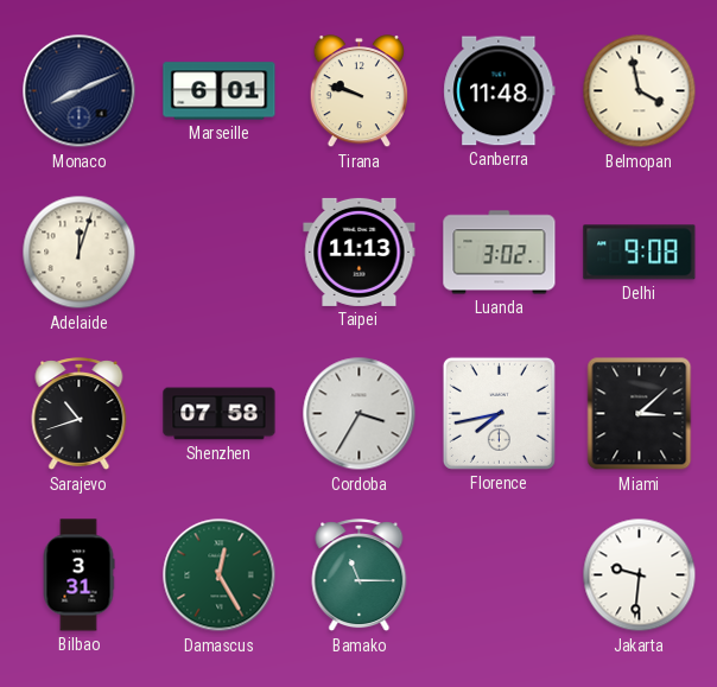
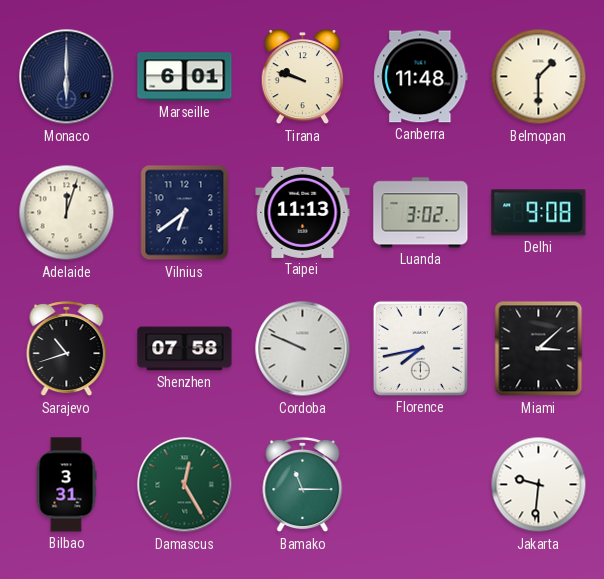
Monaco: 8:11 -> 6:00
Belmopan: 3:58 -> 1:30
Vilnius: none -> 6:39
Cordoba: 3:35 -> 9:49
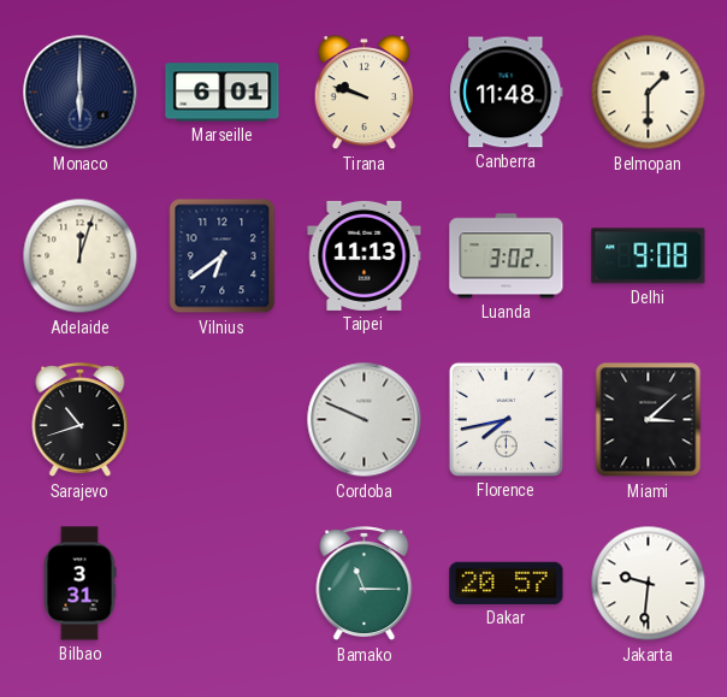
Shenzhen: 07:58 -> none
Damascus: 12:25 -> none
Dakar: none -> 20:57
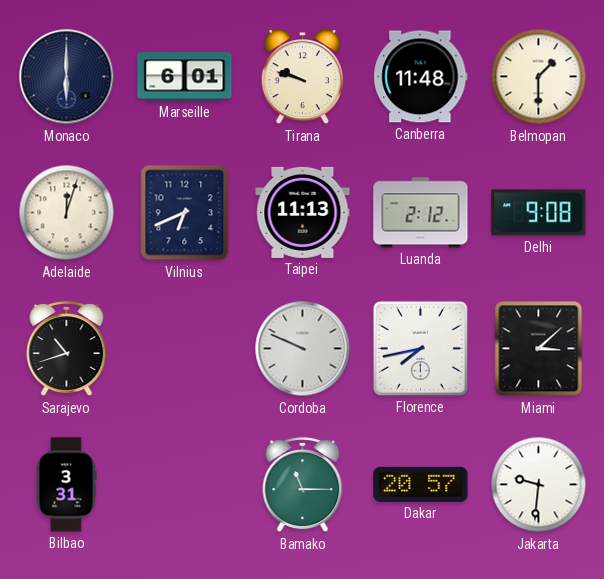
Vilnius: 6:39 -> 6:41
Luanda: 3:02 -> 2:12
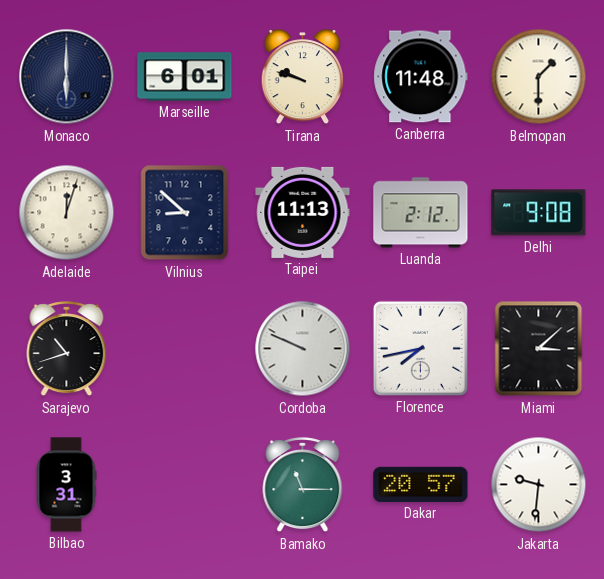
Vilnius: 6:41 -> 8:52
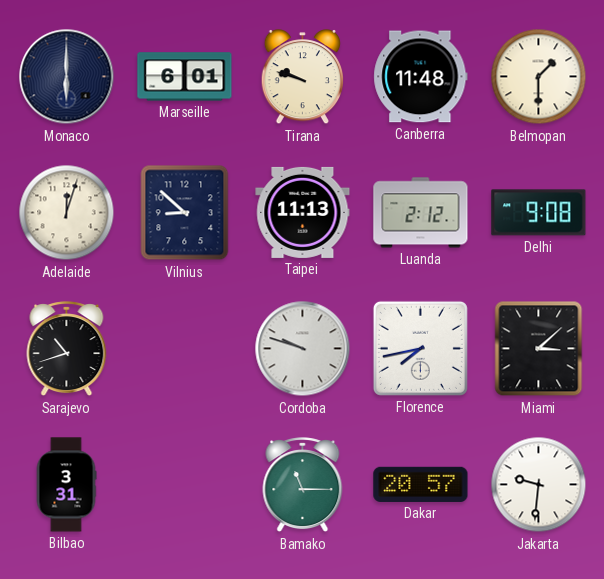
Cordoba: 9:49 -> 9:48
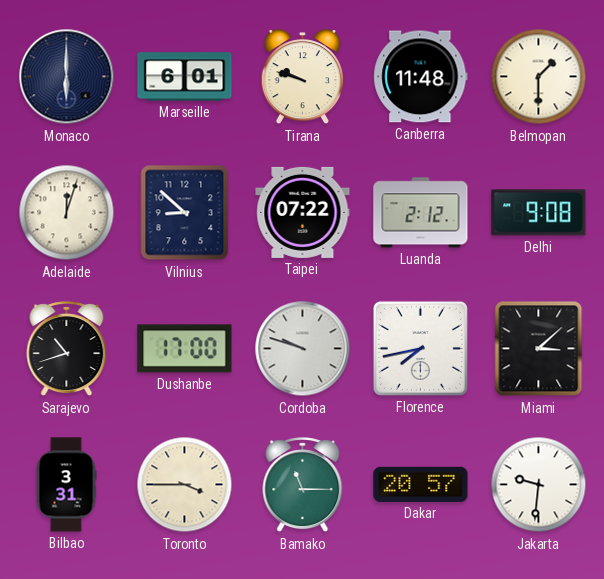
Taipei: 11:13 -> 07:22
Dushanbe: none -> 17:00
Toronto: none -> 3:45
